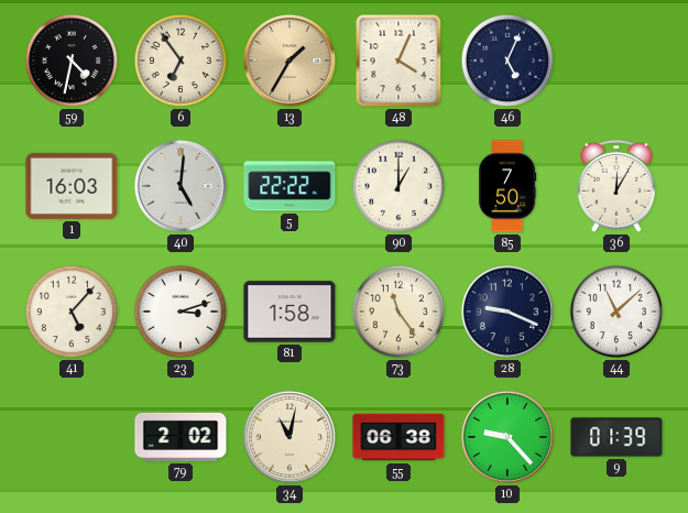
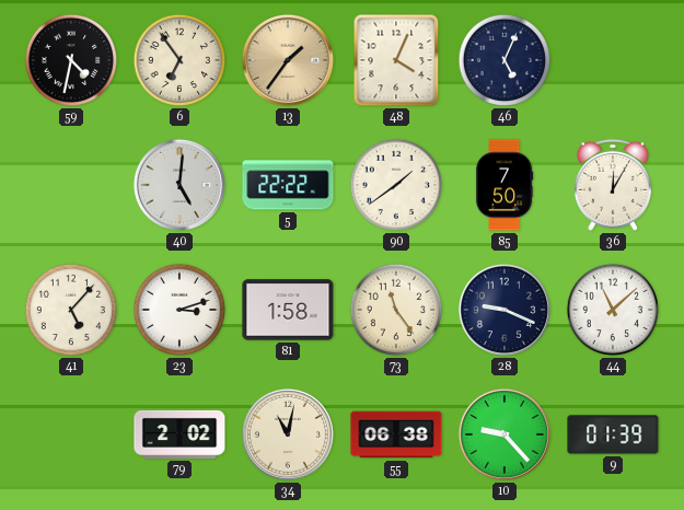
13: 1:35 -> 1:36
1: 16:03 -> none
90: 1:00 -> 1:39
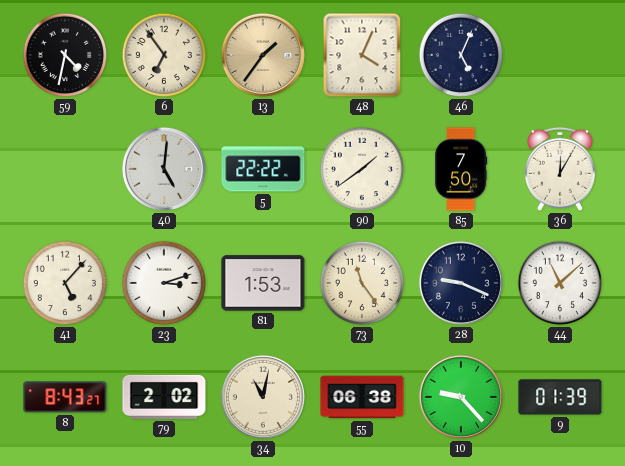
81: 1:58 -> 1:53
8: none -> 8:43
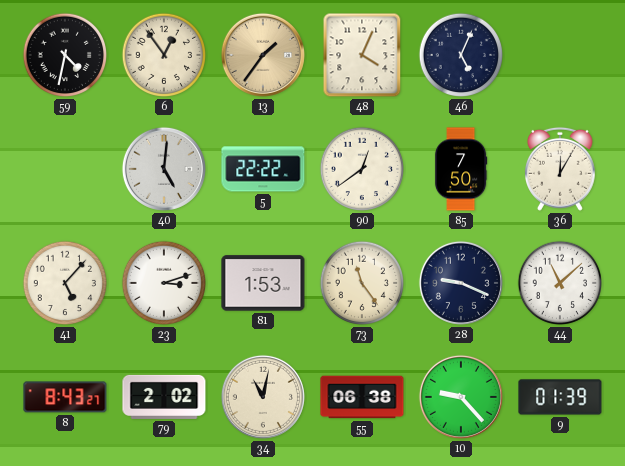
6: 6:54 -> 12:54
90: 1:39 -> 12:39
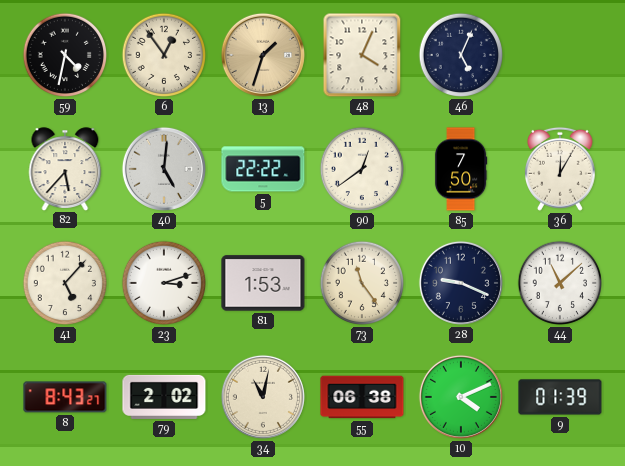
13: 1:36 -> 1:33
82: none -> 5:37
10: 9:23 -> 4:11
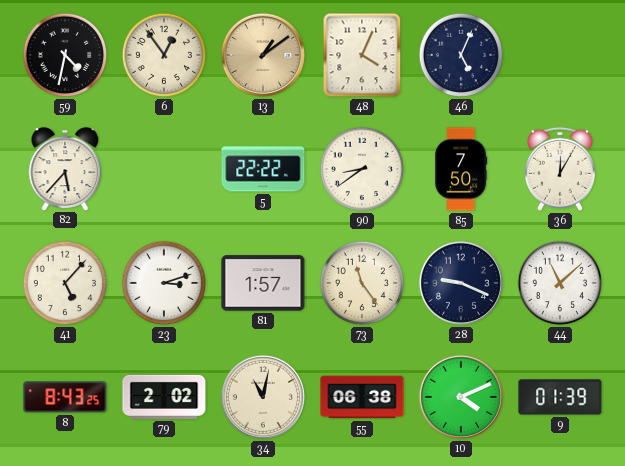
13: 1:33 -> 1:09
40: 5:01 -> none
90: 12:39 -> 8:39
81: 1:53 -> 1:57
8: 8:43:27 -> 8:43:25
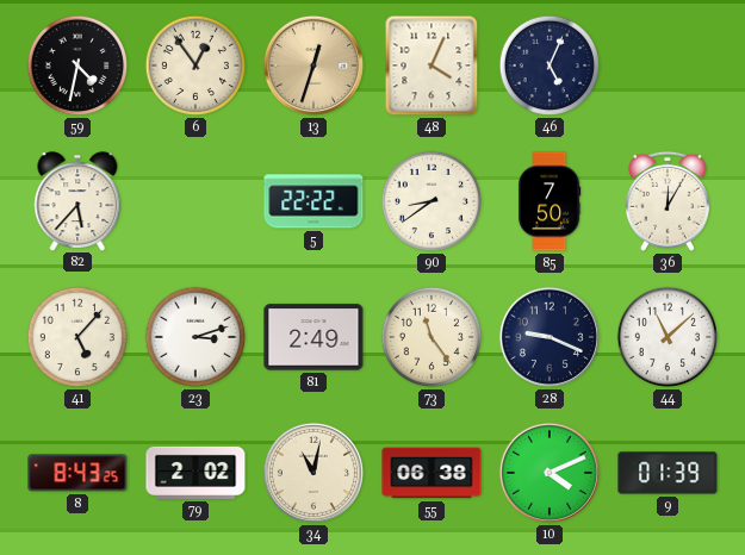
13: 1:09 -> 12:33
81: 1:57 -> 2:49
